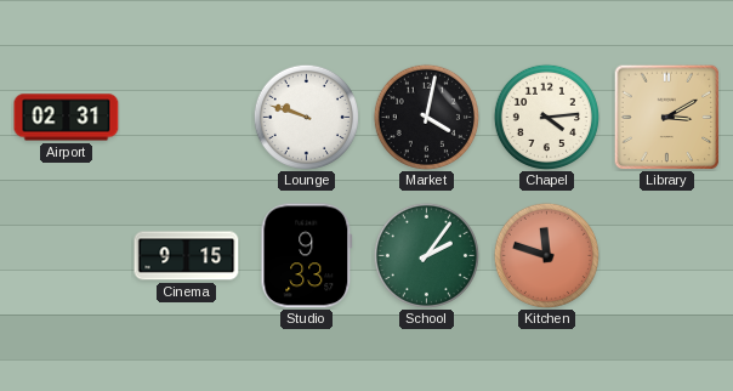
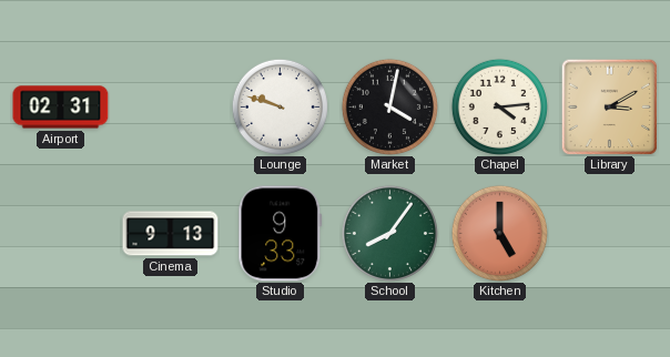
Cinema: 9:15 -> 9:13
School: 2:06 -> 8:06
Kitchen: 11:48 -> 5:00
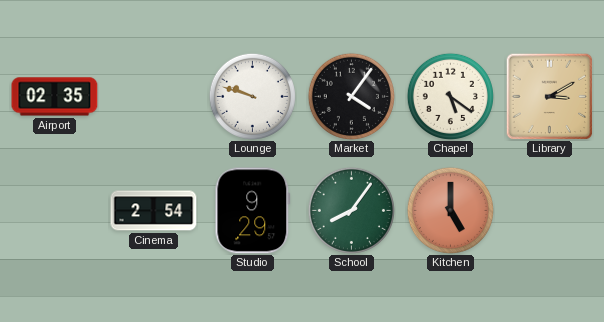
Airport: 02:31 -> 02:35
Market: 4:02 -> 4:06
Chapel: 4:14 -> 5:21
Cinema: 9:13 -> 2:54
Studio: 9:33 -> 9:29
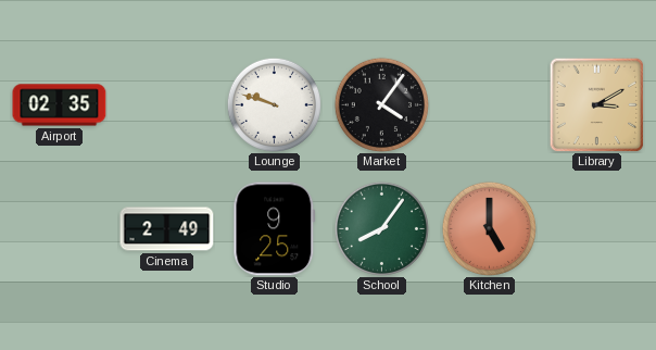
Chapel: 5:21 -> none
Cinema: 2:54 -> 2:49
Studio: 9:29 -> 9:25
